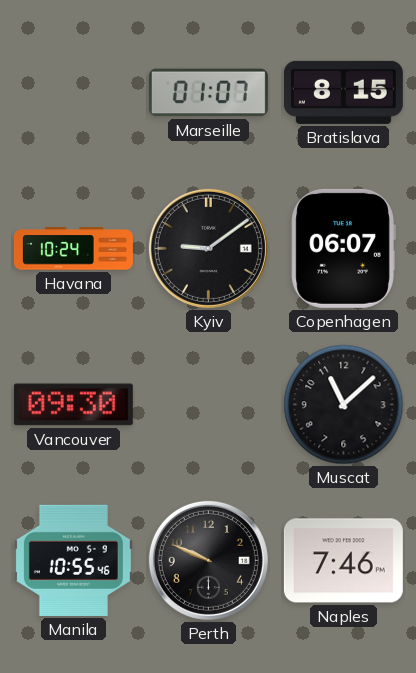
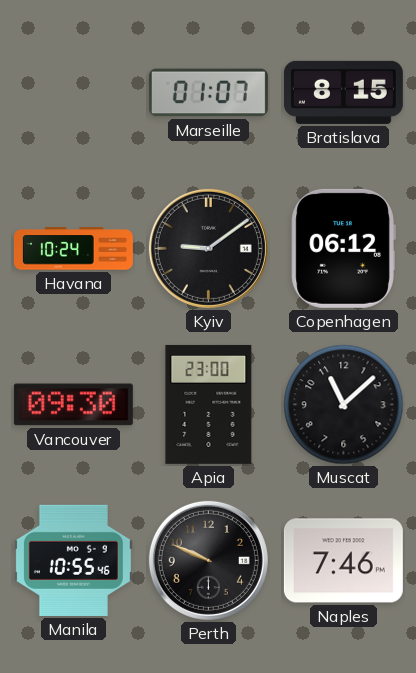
Copenhagen: 06:07 -> 06:12
Apia: none -> 23:00
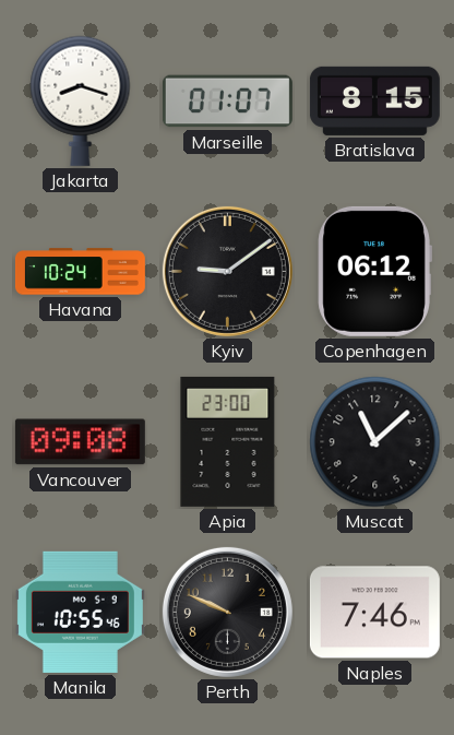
Jakarta: none -> 8:18
Vancouver: 09:30 -> 09:08
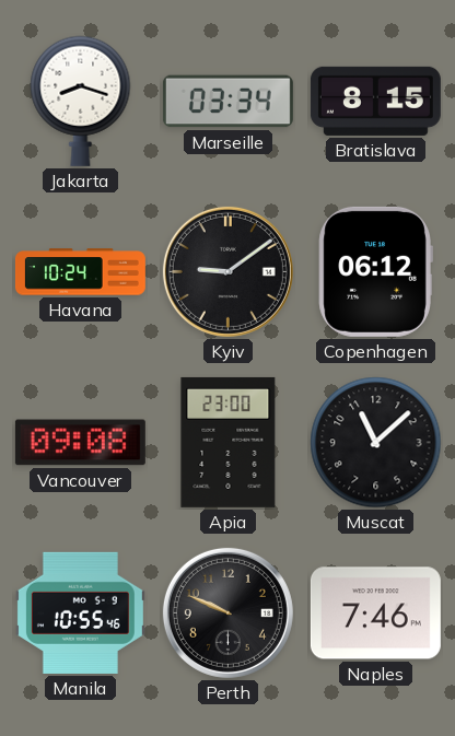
Marseille: 01:07 -> 03:34
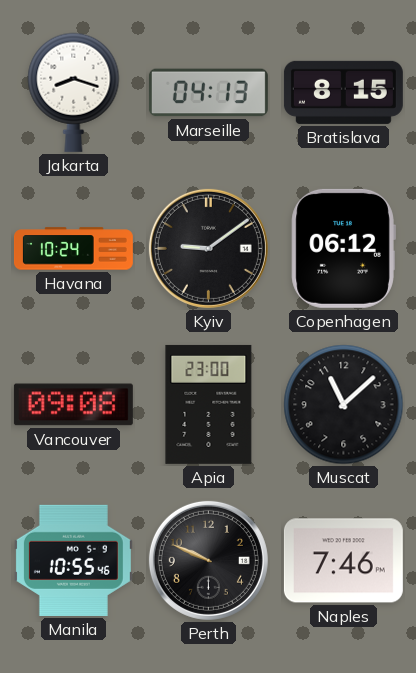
Marseille: 03:34 -> 04:13
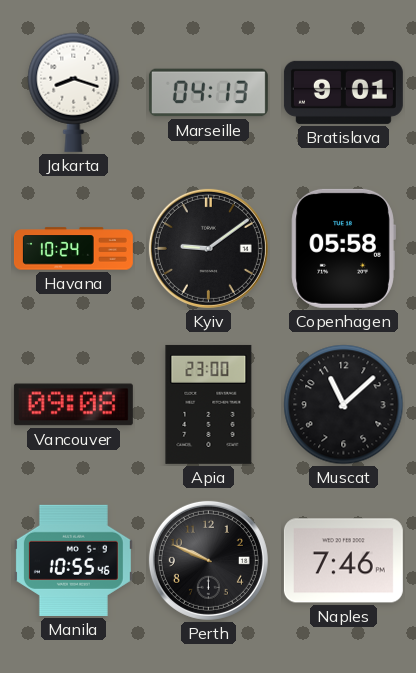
Bratislava: 8:15 -> 9:01
Copenhagen: 06:12 -> 05:58
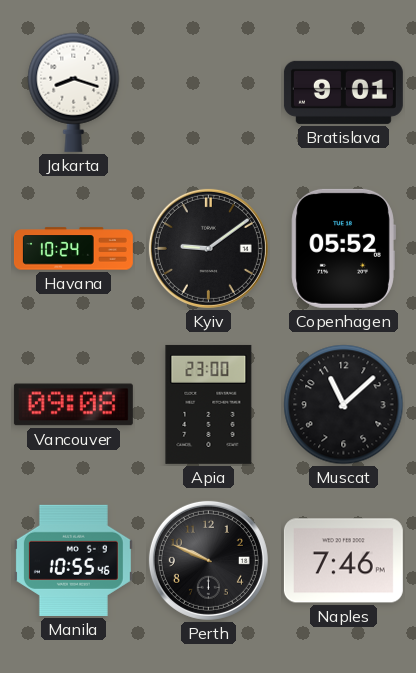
Marseille: 04:13 -> none
Copenhagen: 05:58 -> 05:52
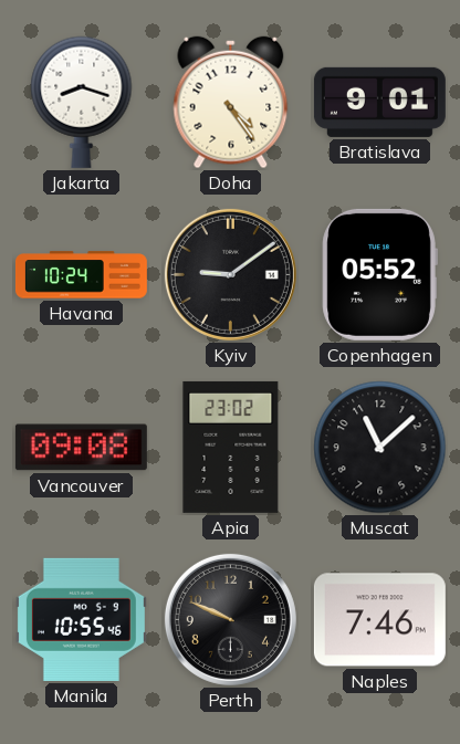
Doha: none -> 4:24
Apia: 23:00 -> 23:02
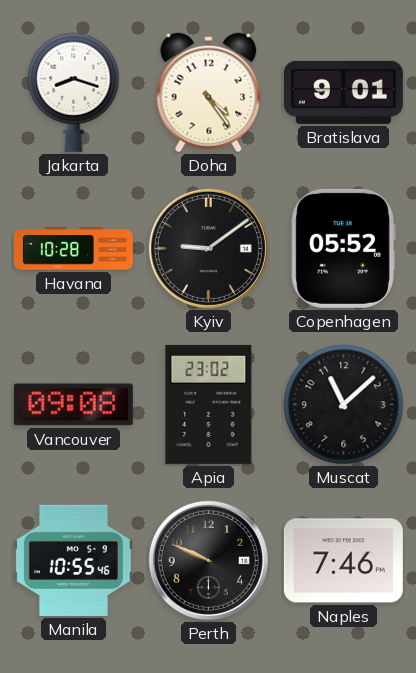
Havana: 10:24 -> 10:28
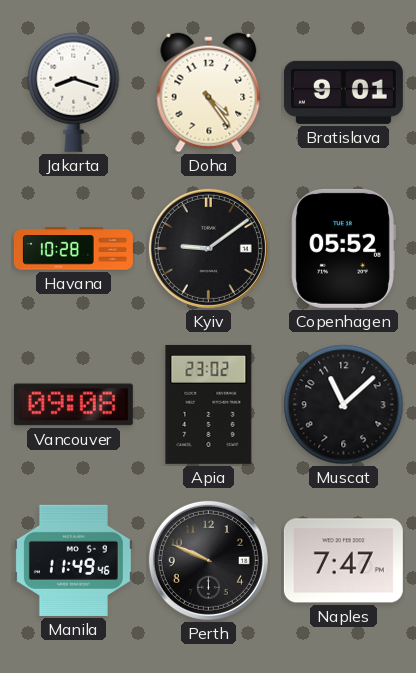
Manila: 10:55 -> 11:49
Naples: 7:46 -> 7:47
